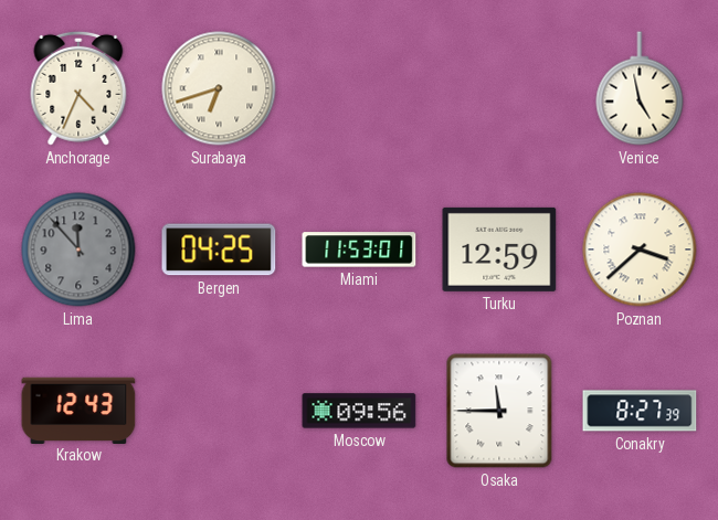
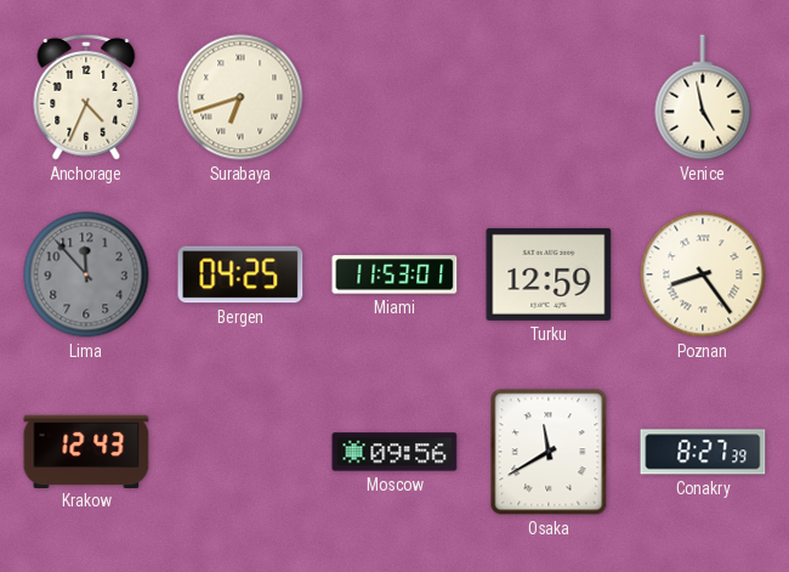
Poznan: 3:38 -> 8:24
Osaka: 11:45 -> 11:40
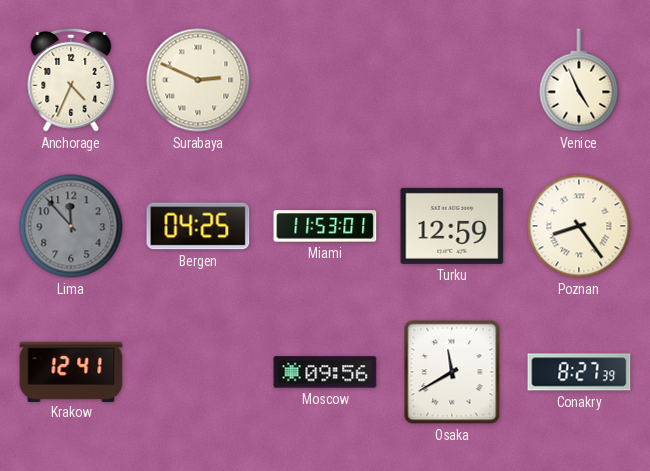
Surabaya: 6:42 -> 2:49
Venice: 4:58 -> 4:56
Krakow: 12:43 -> 12:41
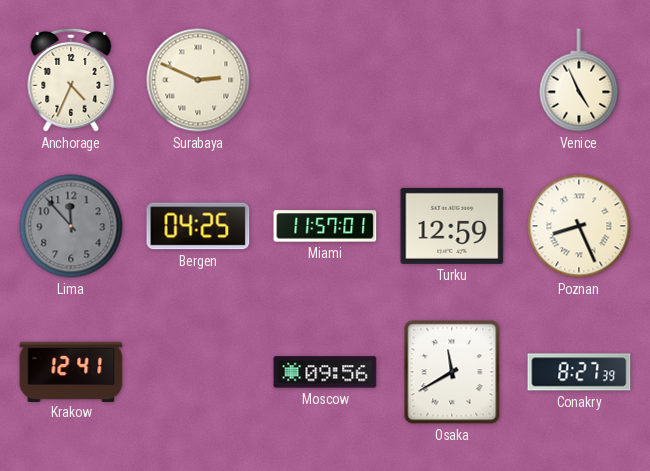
Miami: 11:53 -> 11:57
Poznan: 8:24 -> 8:26
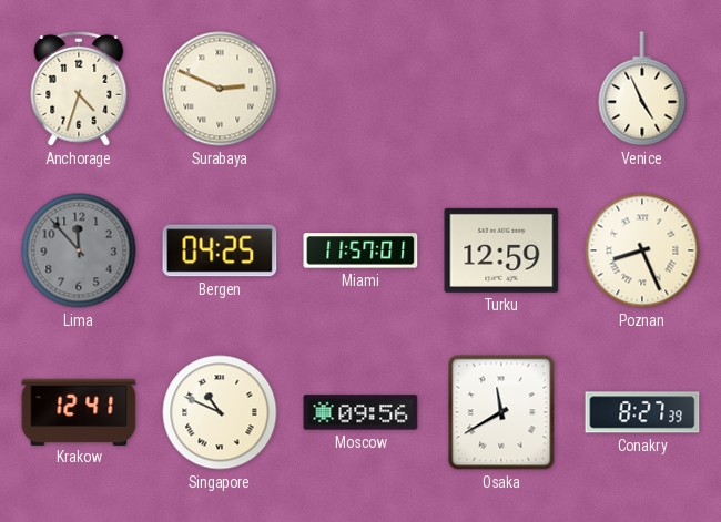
Anchorage: 4:34 -> 4:33
Singapore: none -> 10:49
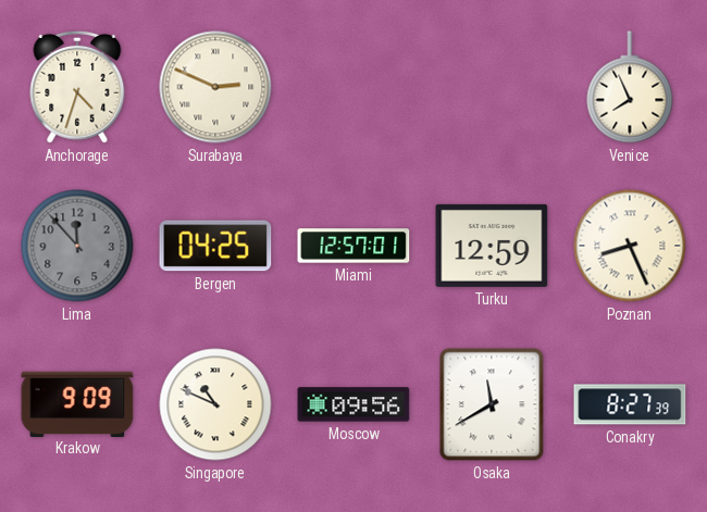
Venice: 4:56 -> 7:56
Miami: 11:57 -> 12:57
Krakow: 12:41 -> 9:09
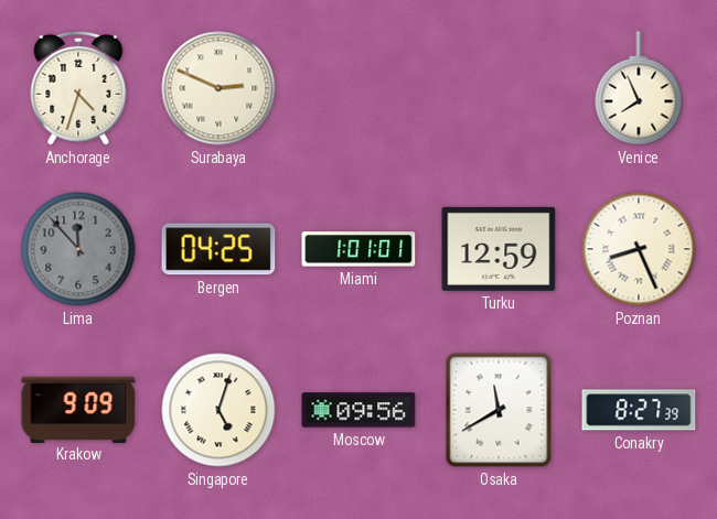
Miami: 12:57 -> 1:01
Singapore: 10:49 -> 5:03
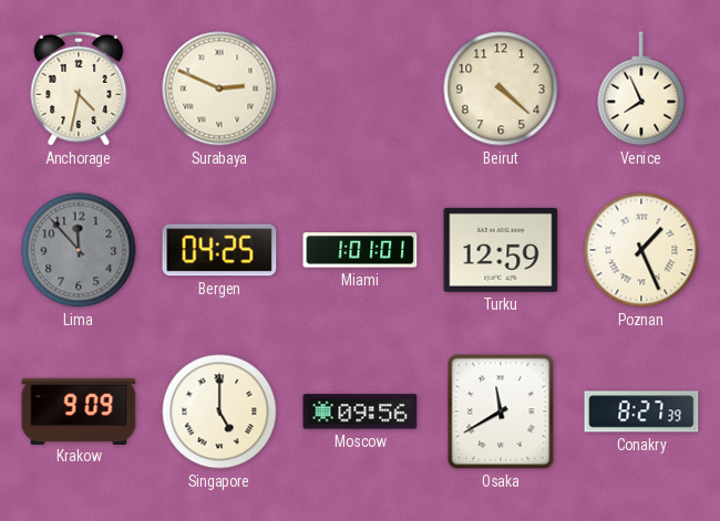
Anchorage: 4:33 -> 4:32
Beirut: none -> 4:22
Poznan: 8:26 -> 1:26
Singapore: 5:03 -> 5:00
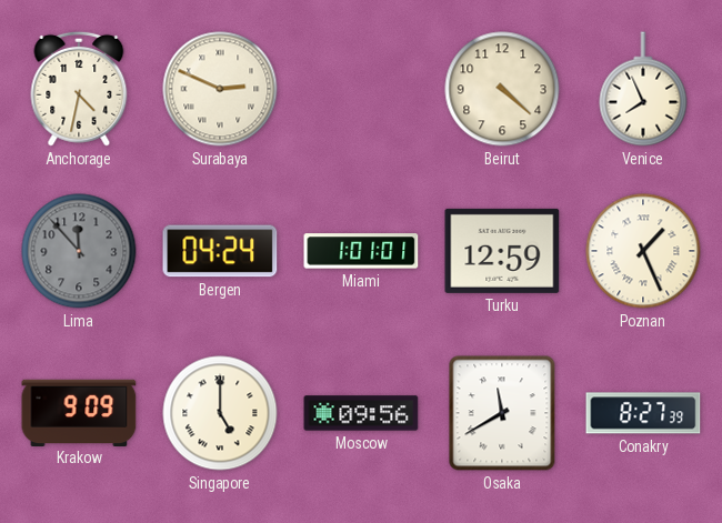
Bergen: 04:25 -> 04:24
